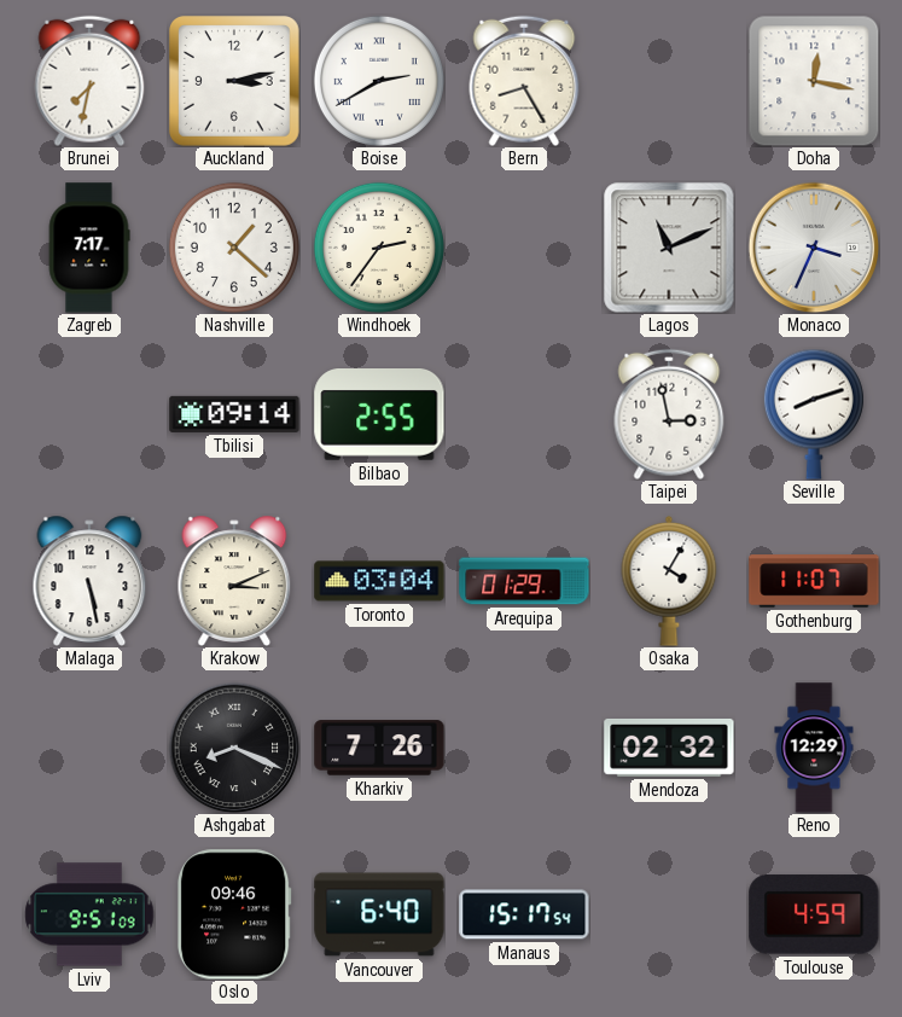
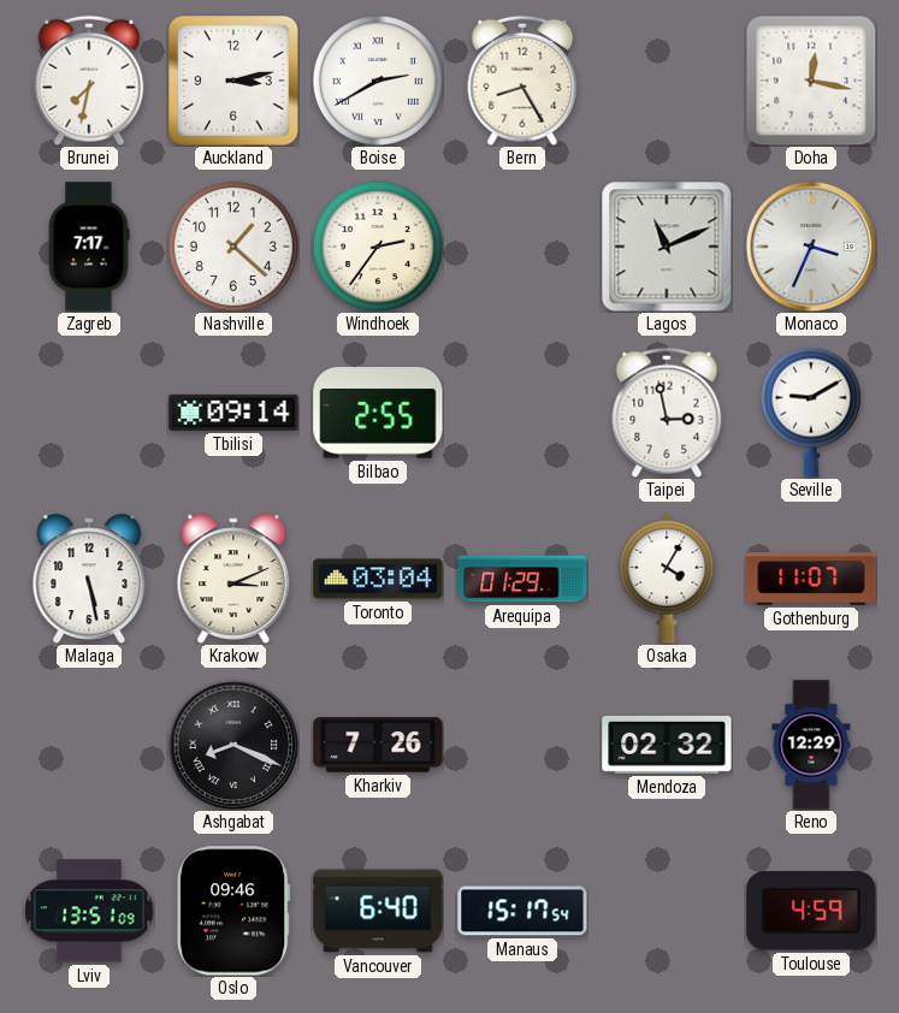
Seville: 8:12 -> 9:10
Lviv: 9:51 -> 13:51
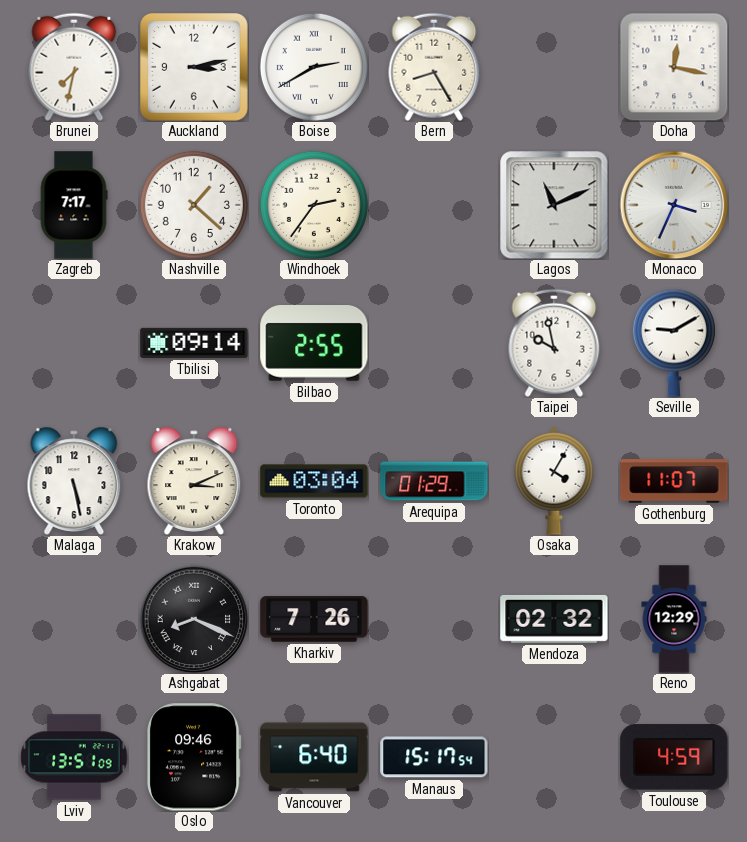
Taipei: 2:58 -> 9:58
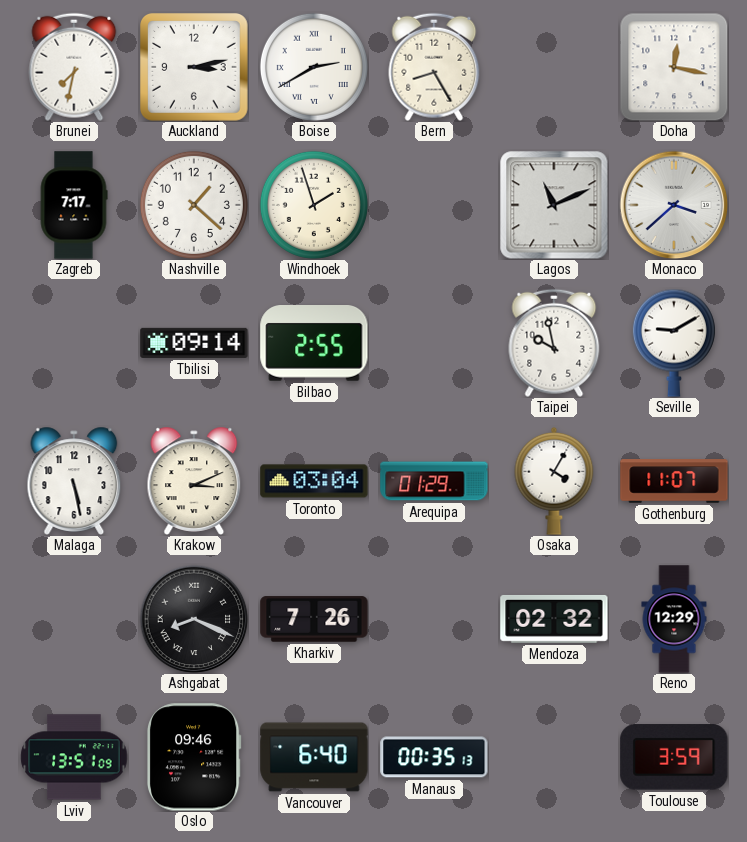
Windhoek: 2:36 -> 1:57
Monaco: 3:34 -> 3:38
Manaus: 15:17 -> 00:35
Toulouse: 4:59 -> 3:59
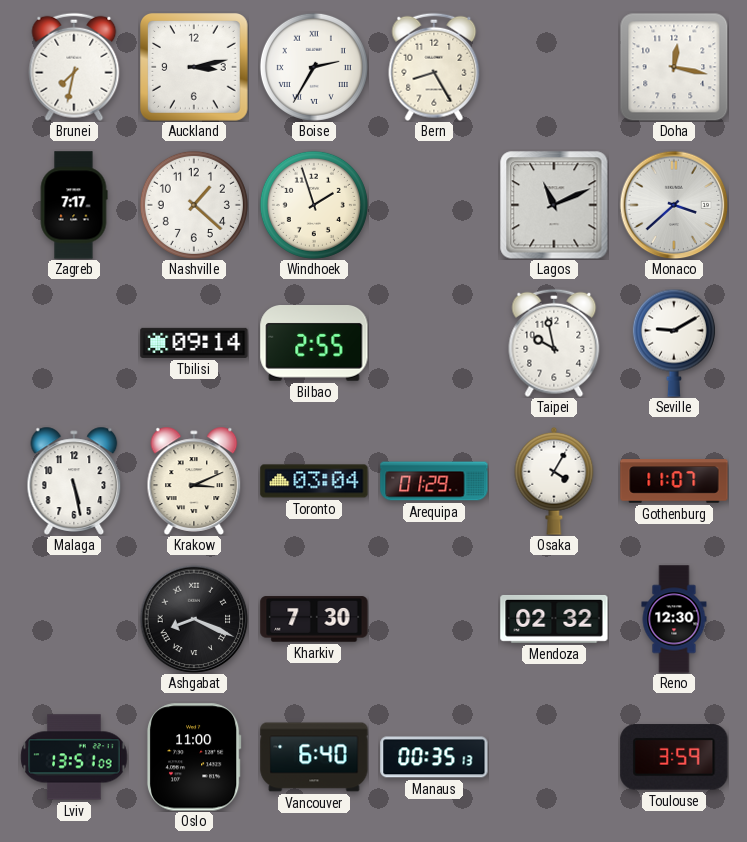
Boise: 2:40 -> 2:35
Kharkiv: 7:26 -> 7:30
Reno: 12:29 -> 12:30
Oslo: 09:46 -> 11:00
